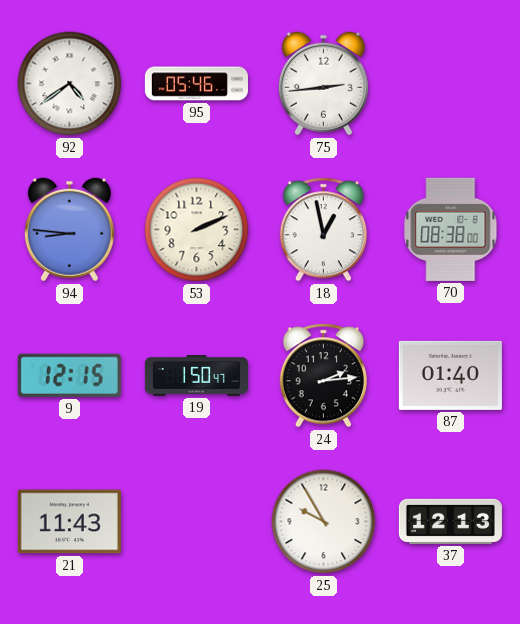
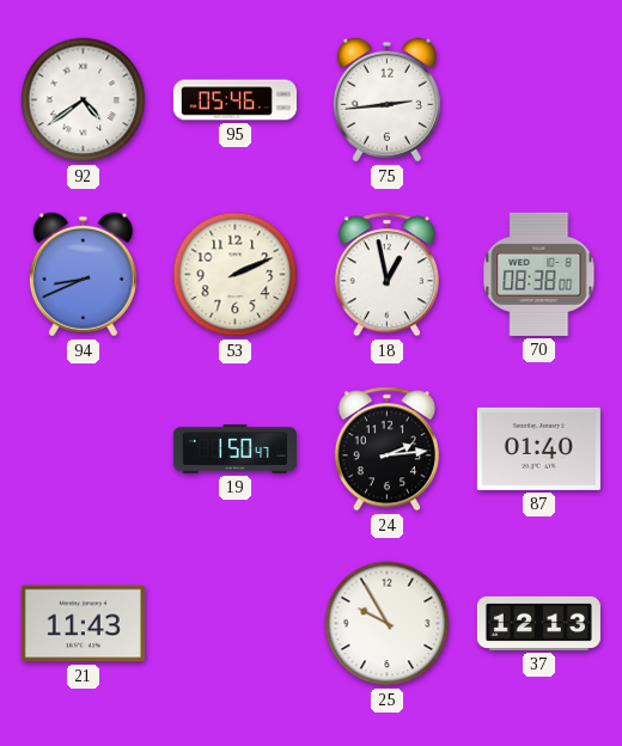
94: 8:46 -> 8:41
9: 12:15 -> none
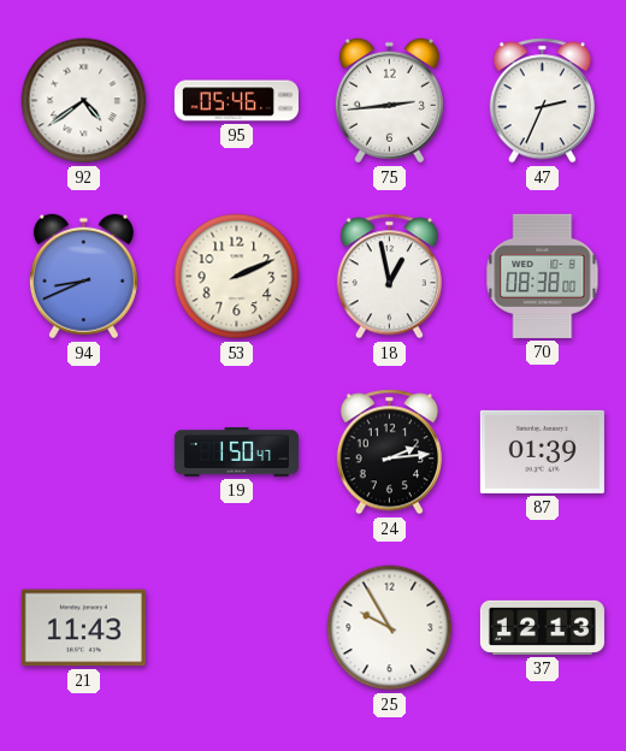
47: none -> 2:34
87: 01:40 -> 01:39
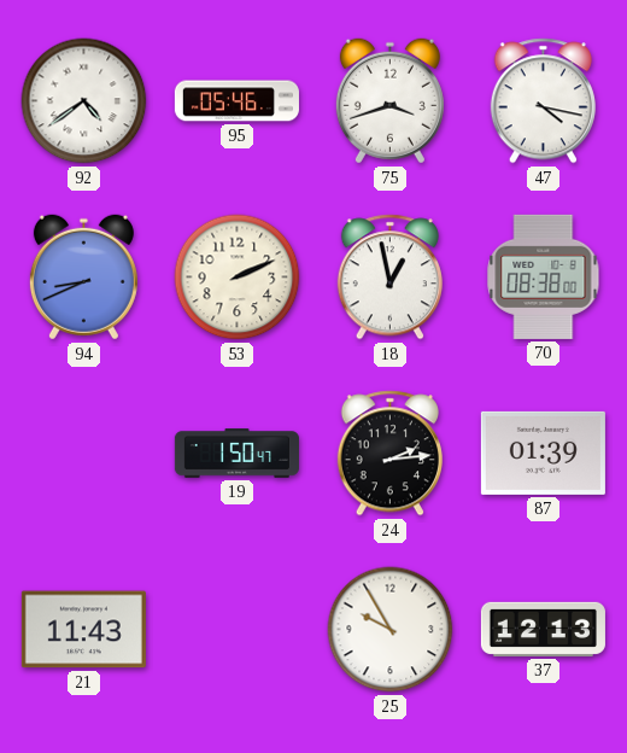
75: 2:44 -> 3:42
47: 2:34 -> 4:17
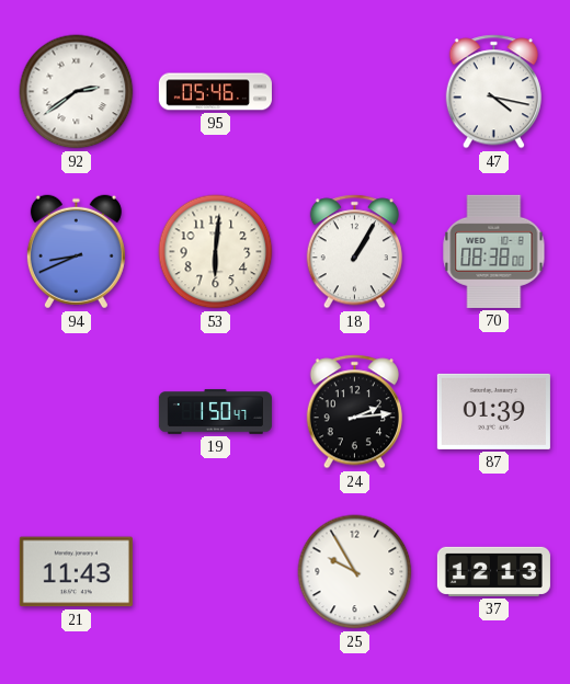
92: 4:39 -> 2:39
75: 3:42 -> none
53: 2:11 -> 6:01
18: 12:58 -> 1:05
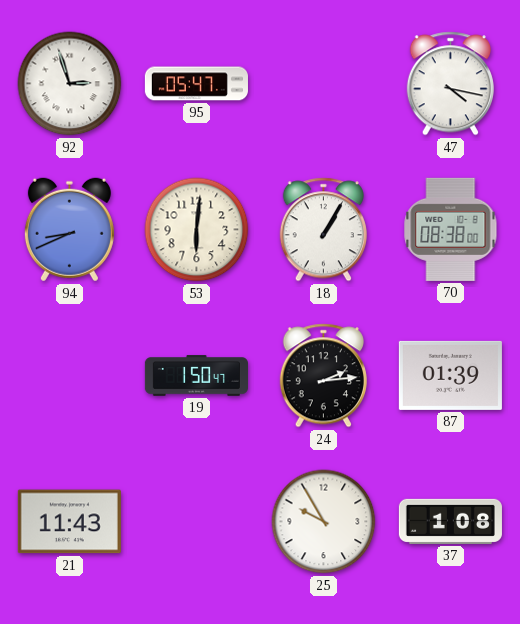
92: 2:39 -> 2:57
95: 05:46 -> 05:47
37: 12:13 -> 1:08
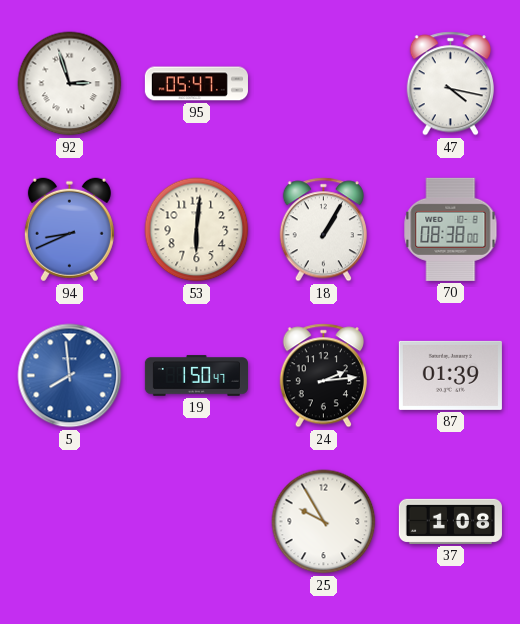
5: none -> 7:59
21: 11:43 -> none
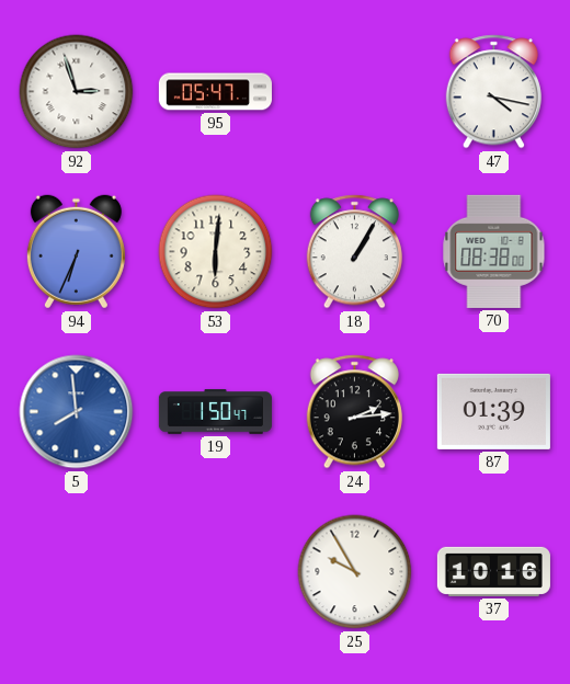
94: 8:41 -> 6:34
37: 1:08 -> 10:16
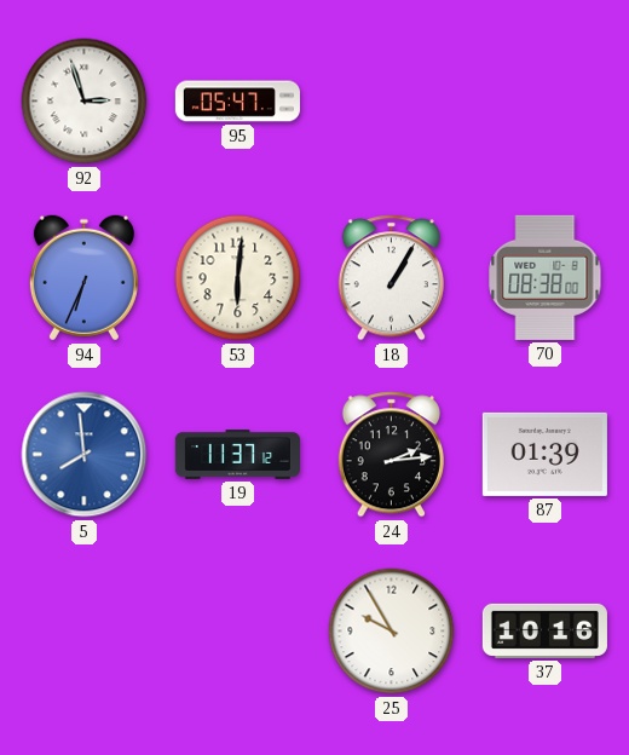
47: 4:17 -> none
19: 1:50 -> 11:37
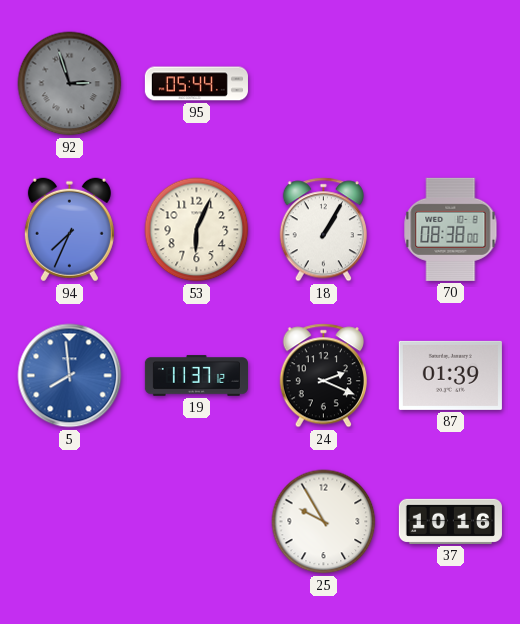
92 dial: white -> grey
95: 05:47 -> 05:44
94: 6:34 -> 7:34
53: 6:01 -> 6:04
24: 2:14 -> 2:19
